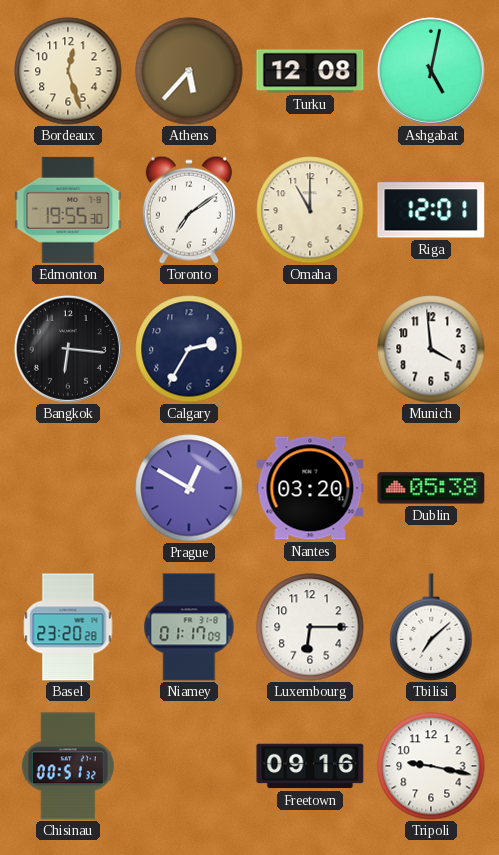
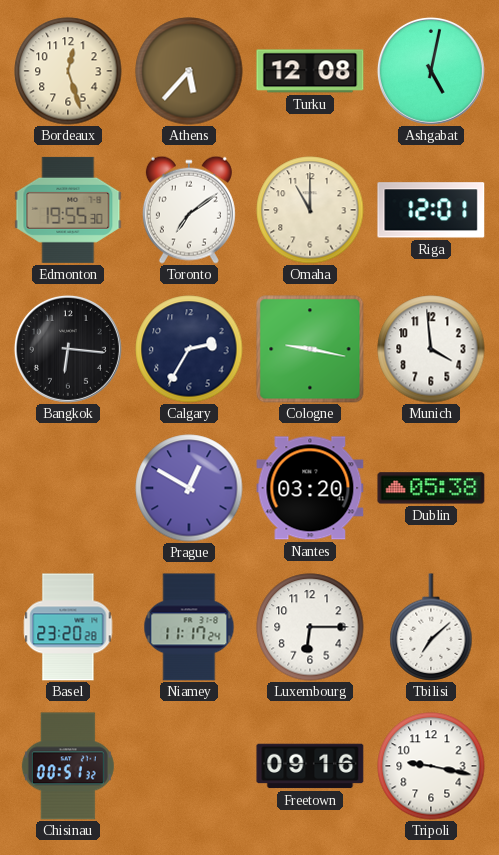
Cologne: none -> 9:17
Niamey: 01:17 -> 11:17
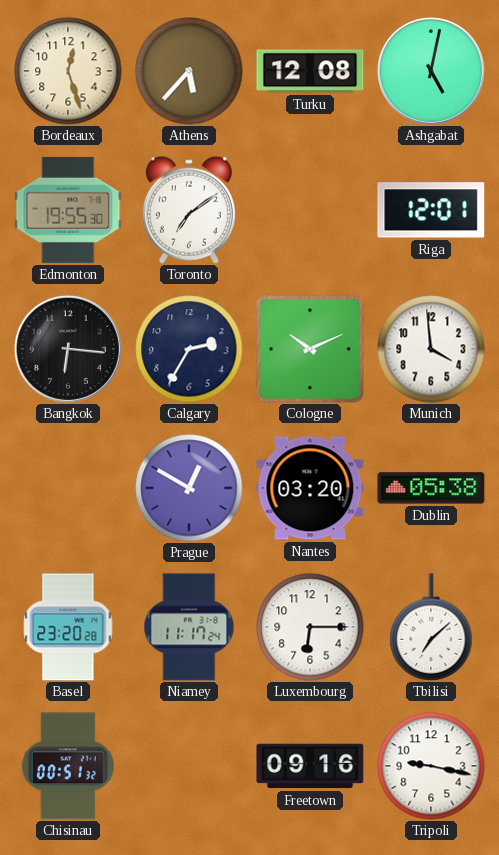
Omaha: 11:00 -> none
Cologne: 9:17 -> 10:11
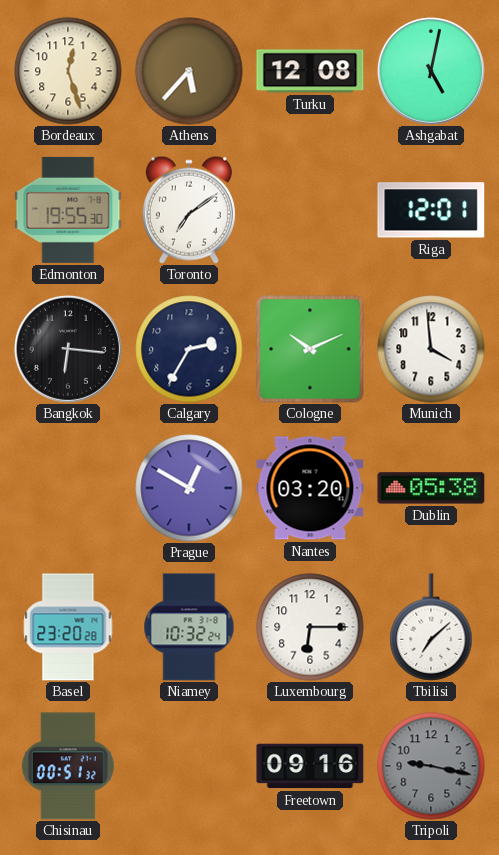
Niamey: 11:17 -> 10:32
Tripoli dial: white -> grey
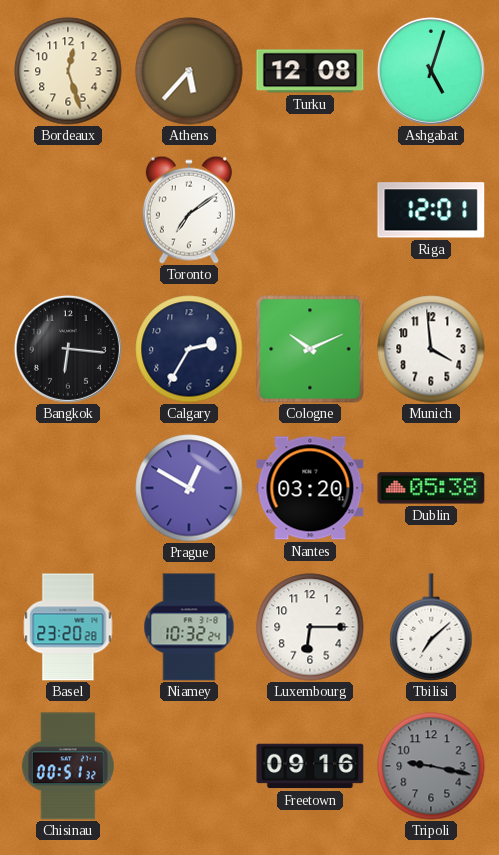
Ashgabat: 5:02 -> 5:03
Edmonton: 19:55 -> none
